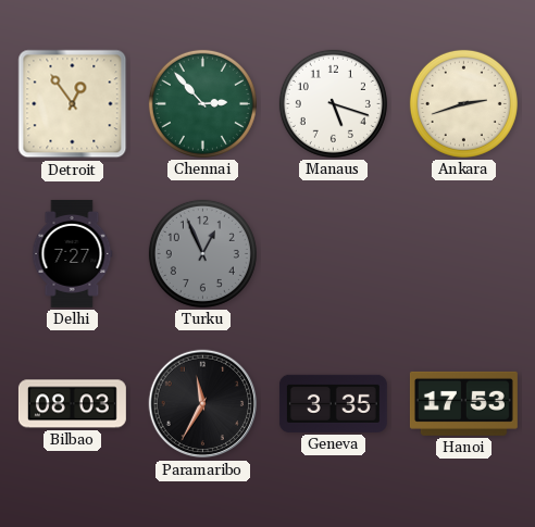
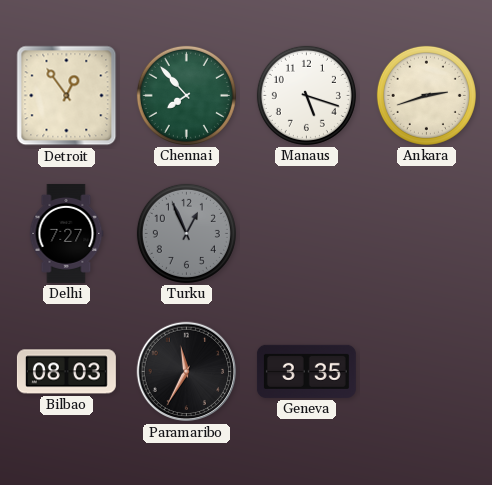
Chennai: 2:53 -> 7:53
Hanoi: 17:53 -> none
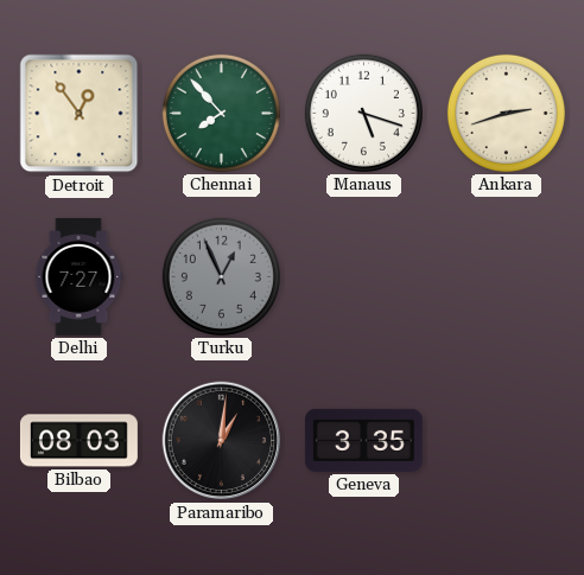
Paramaribo: 11:35 -> 1:01
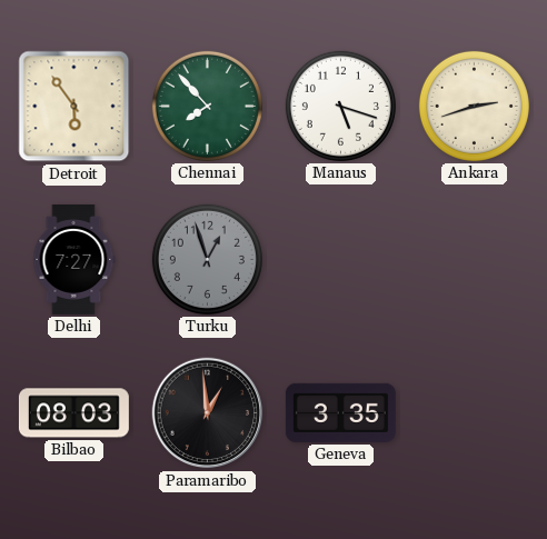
Detroit: 12:54 -> 5:54
Turku: 12:56 -> 12:57
Paramaribo: 1:01 -> 12:59
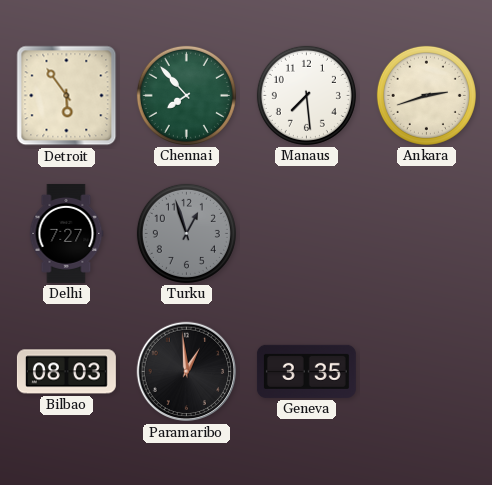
Manaus: 5:18 -> 7:29
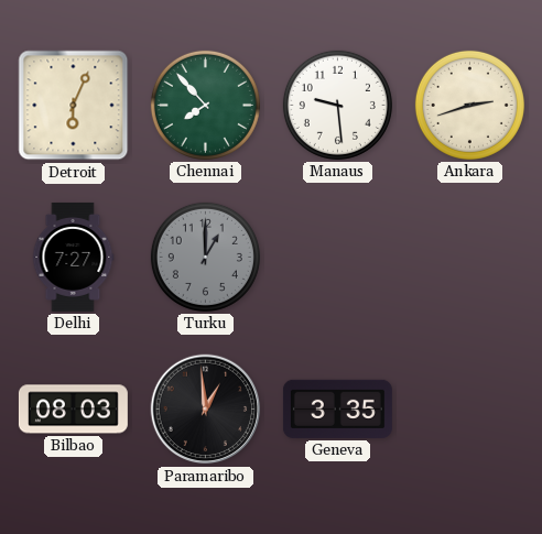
Detroit: 5:54 -> 6:04
Manaus: 7:29 -> 9:29
Turku: 12:57 -> 1:00
